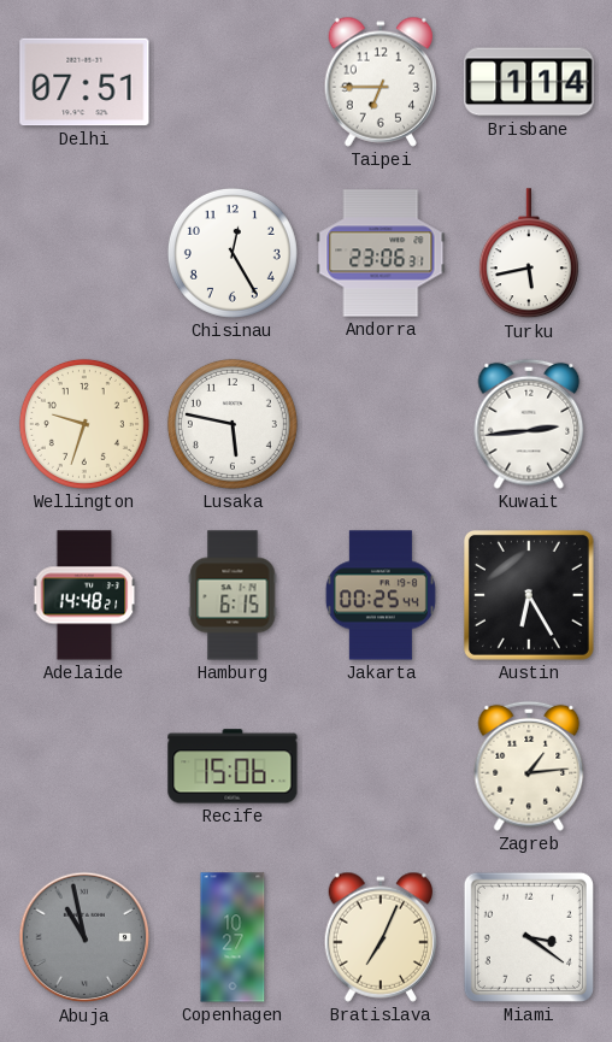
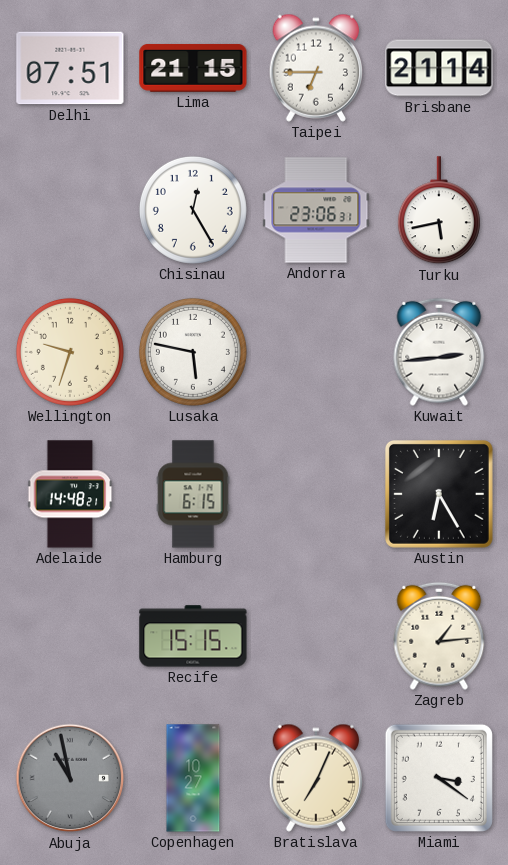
Lima: none -> 21:15
Brisbane: 1:14 -> 21:14
Jakarta: 00:25 -> none
Recife: 15:06 -> 15:15
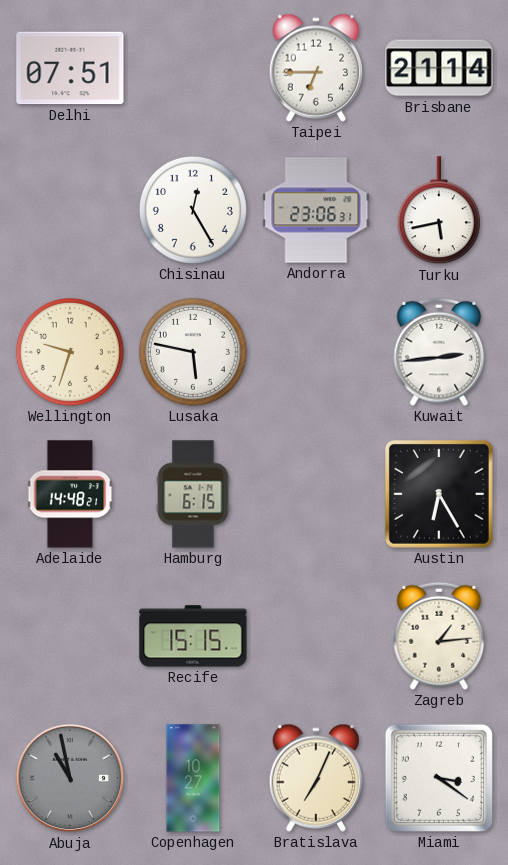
Lima: 21:15 -> none
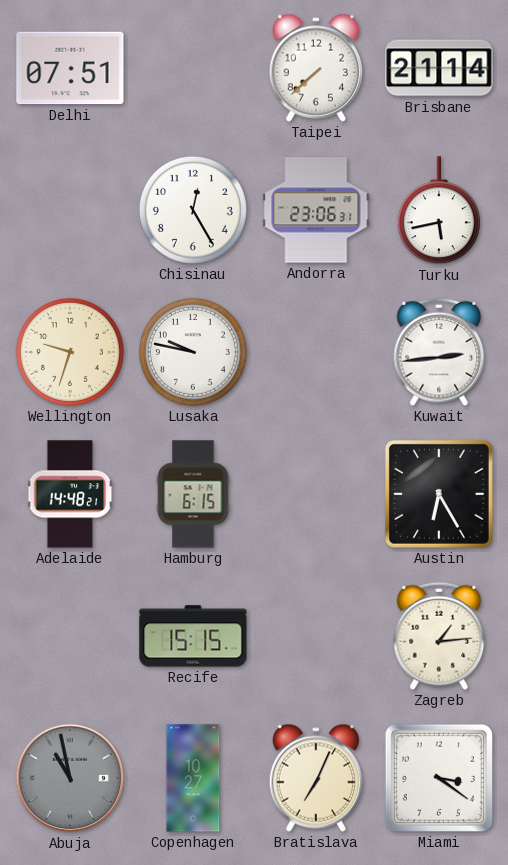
Taipei: 6:45 -> 7:38
Lusaka: 5:47 -> 9:47
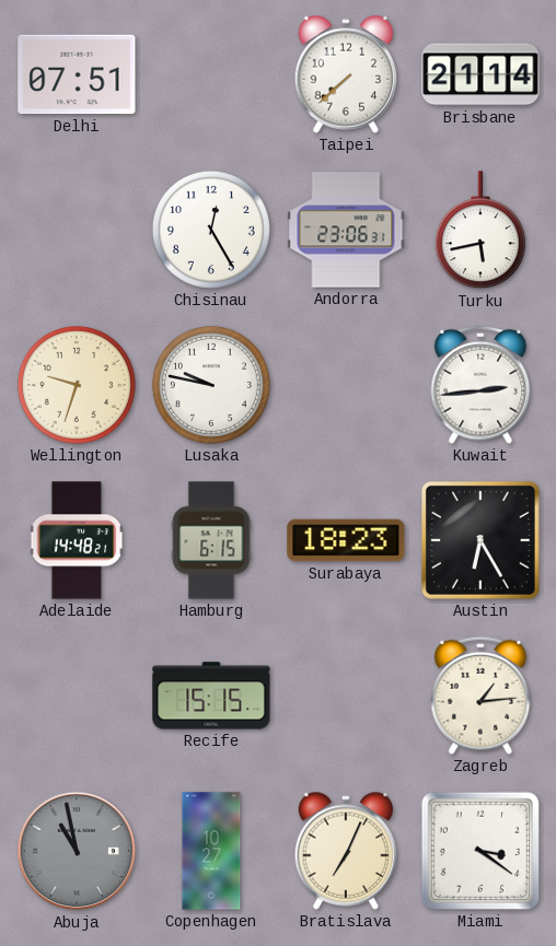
Surabaya: none -> 18:23
